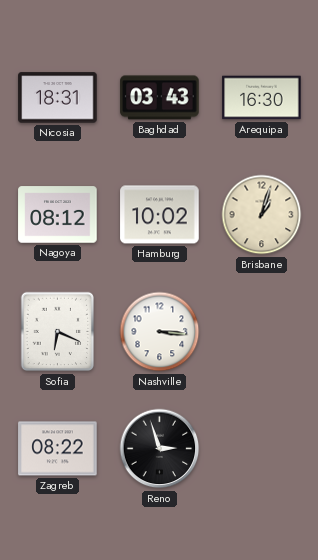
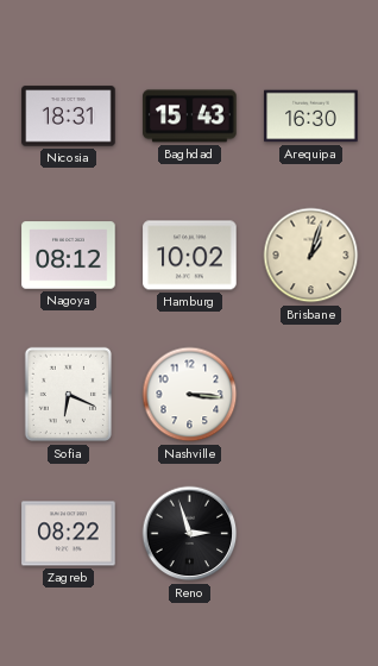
Baghdad: 03:43 -> 15:43
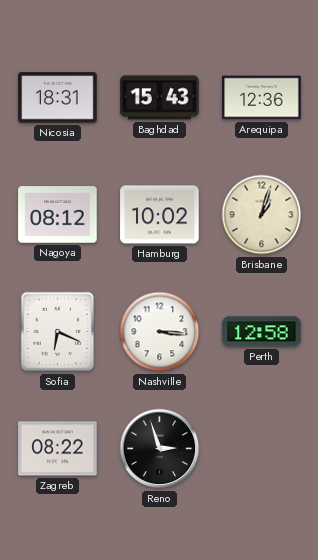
Arequipa: 16:30 -> 12:36
Perth: none -> 12:58
